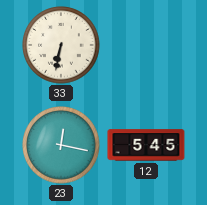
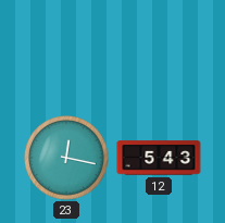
33: 6:32 -> none
12: 5:45 -> 5:43
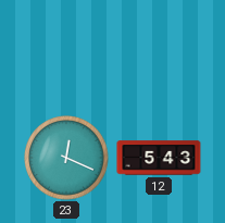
23: 12:17 -> 12:19
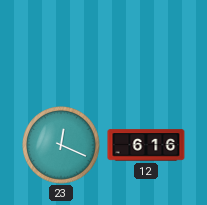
12: 5:43 -> 6:16
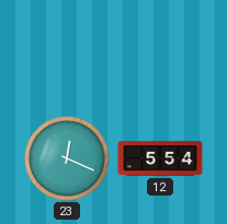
12: 6:16 -> 5:54
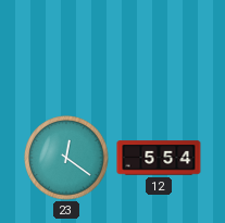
23: 12:19 -> 12:21
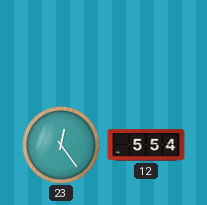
23: 12:21 -> 12:24
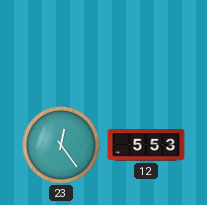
12: 5:54 -> 5:53
